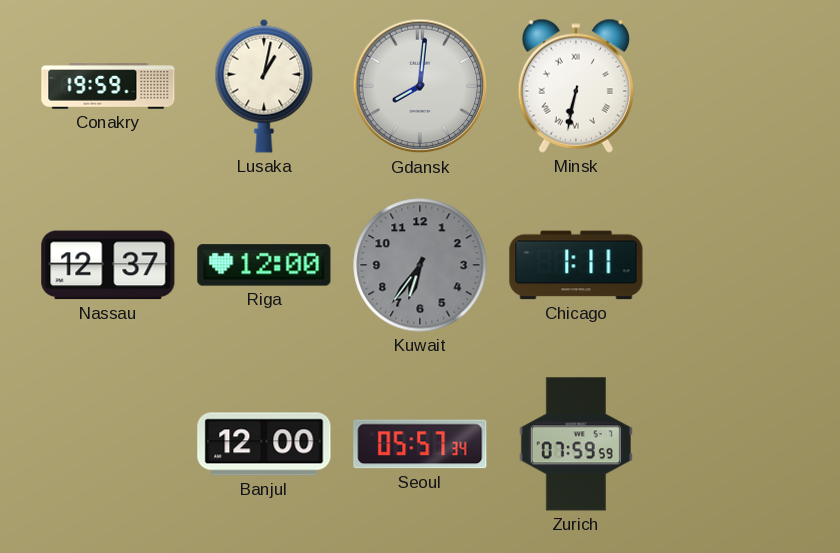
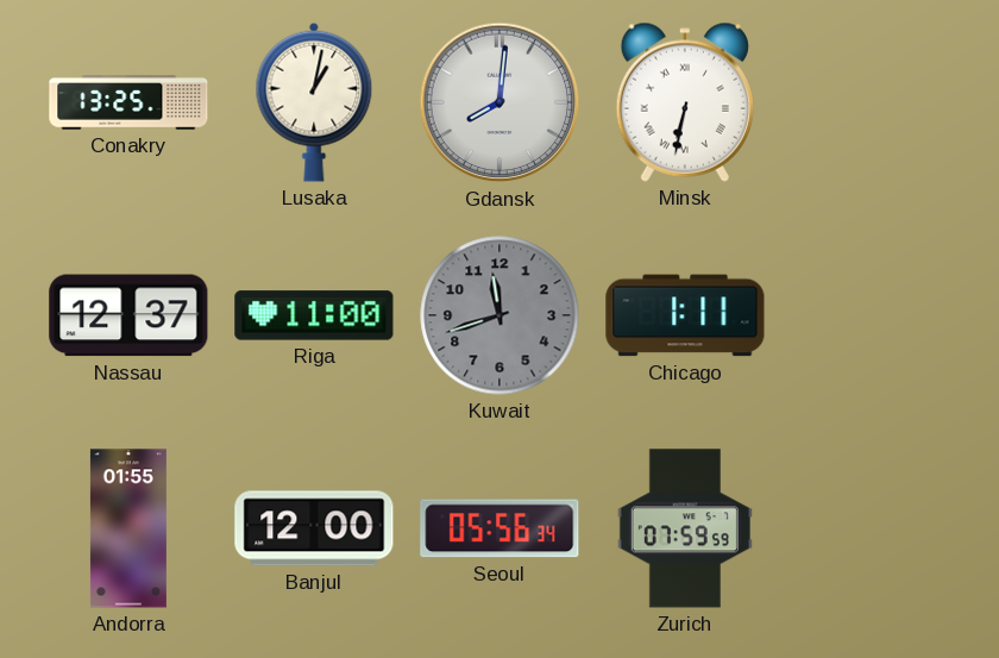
Conakry: 19:59 -> 13:25
Riga: 12:00 -> 11:00
Kuwait: 6:36 -> 11:42
Andorra: none -> 01:55
Seoul: 05:57 -> 05:56
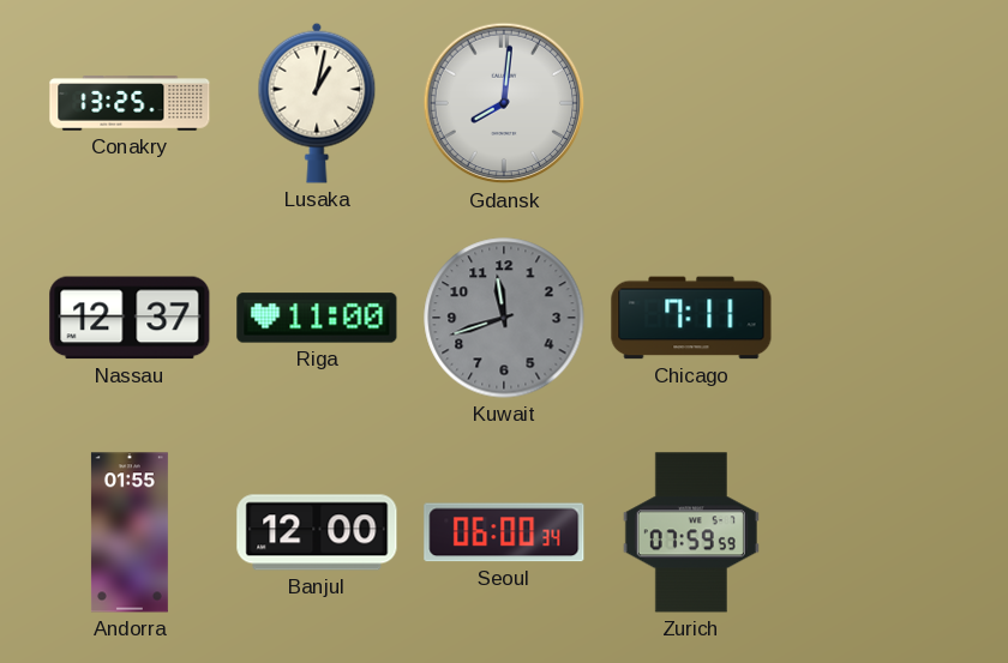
Minsk: 6:32 -> none
Chicago: 1:11 -> 7:11
Seoul: 05:56 -> 06:00
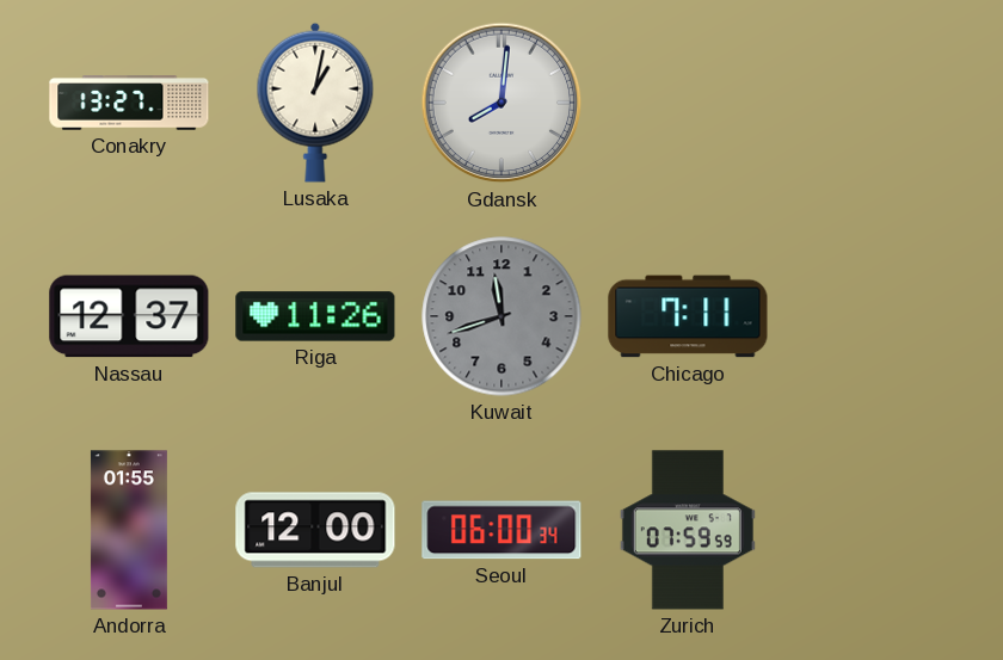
Conakry: 13:25 -> 13:27
Riga: 11:00 -> 11:26
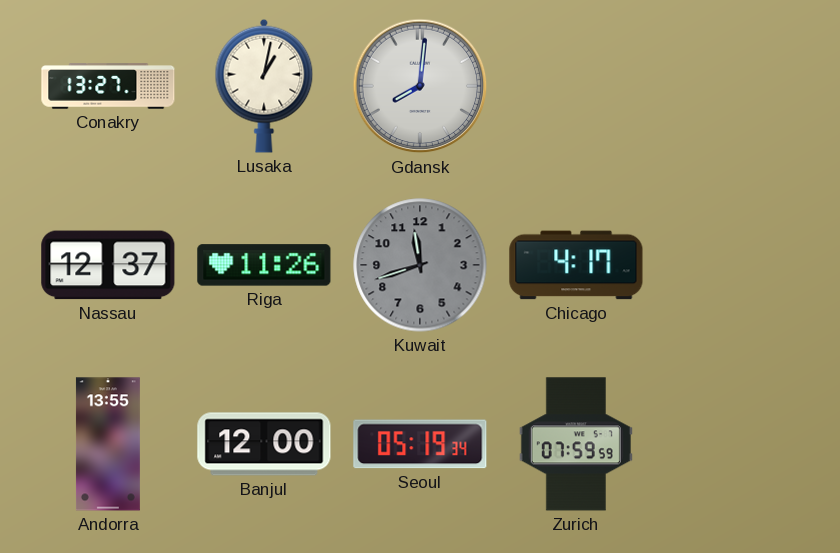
Chicago: 7:11 -> 4:17
Andorra: 01:55 -> 13:55
Seoul: 06:00 -> 05:19
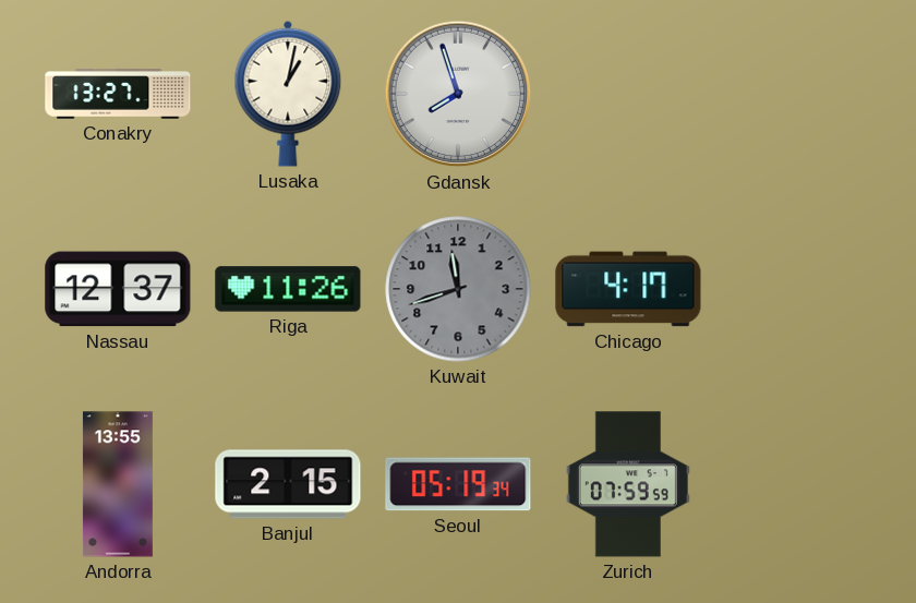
Gdansk: 8:01 -> 7:57
Banjul: 12:00 -> 2:15
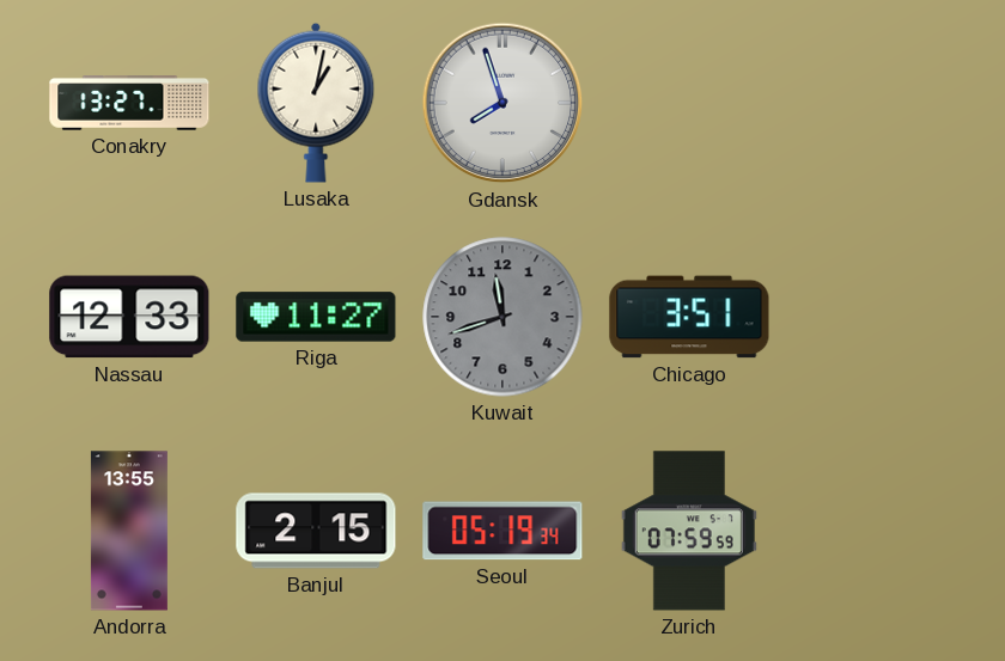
Nassau: 12:37 -> 12:33
Riga: 11:26 -> 11:27
Chicago: 4:17 -> 3:51
